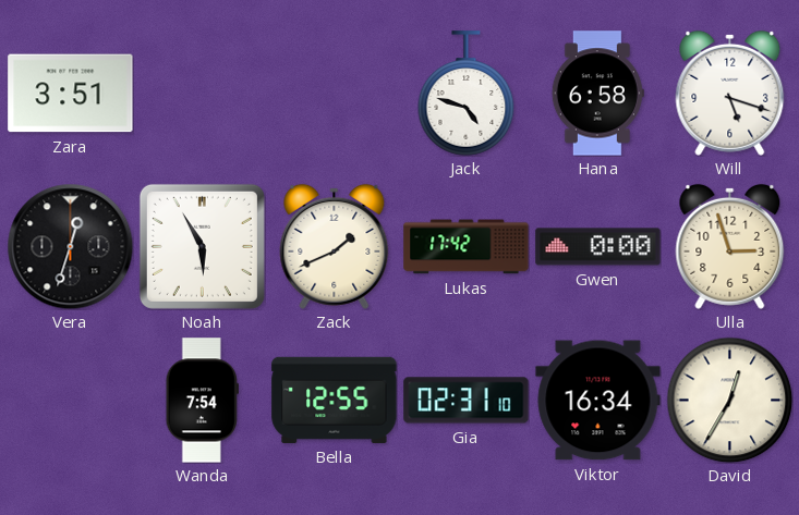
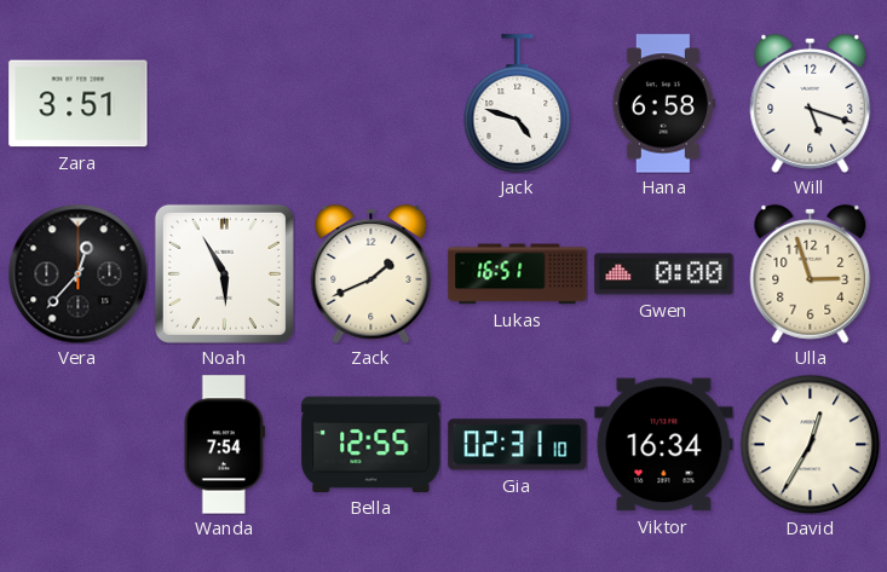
Vera: 12:33 -> 12:37
Lukas: 17:42 -> 16:51
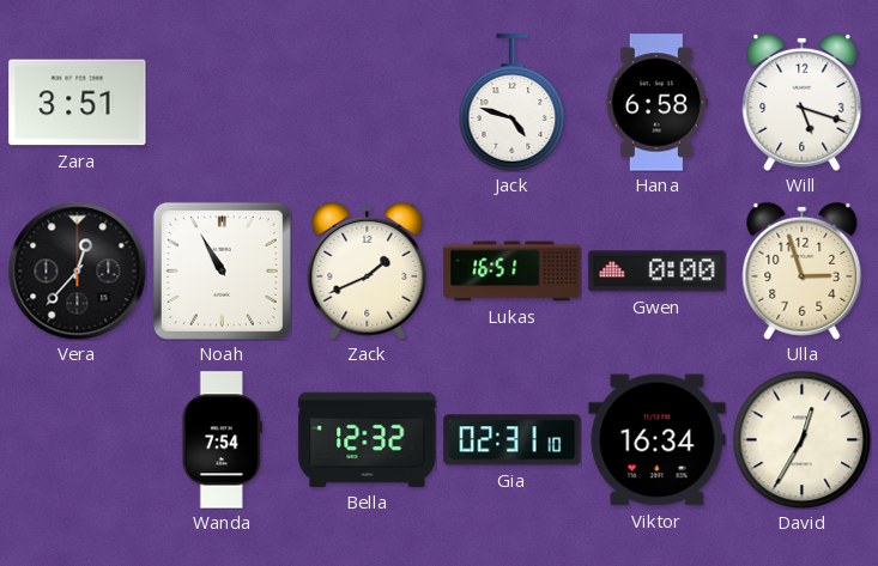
Noah: 5:55 -> 10:55
Bella: 12:55 -> 12:32
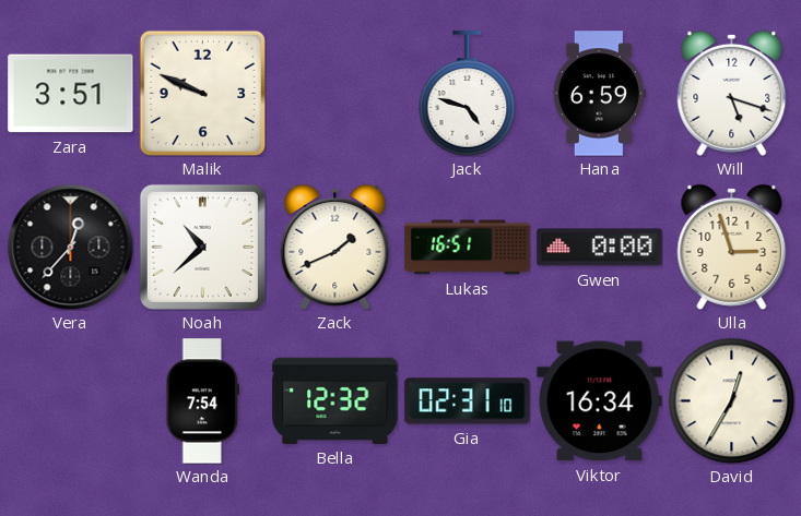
Malik: none -> 9:49
Hana: 6:58 -> 6:59
Noah: 10:55 -> 10:38
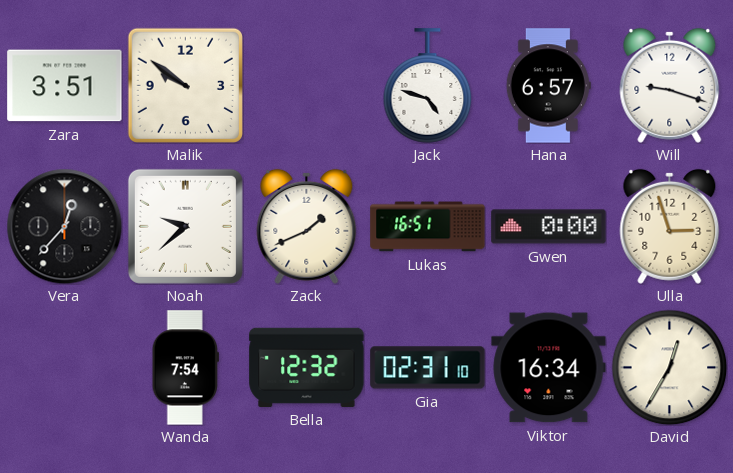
Malik: 9:49 -> 9:51
Hana: 6:59 -> 6:57
Will: 5:18 -> 9:18
Noah: 10:38 -> 9:38
